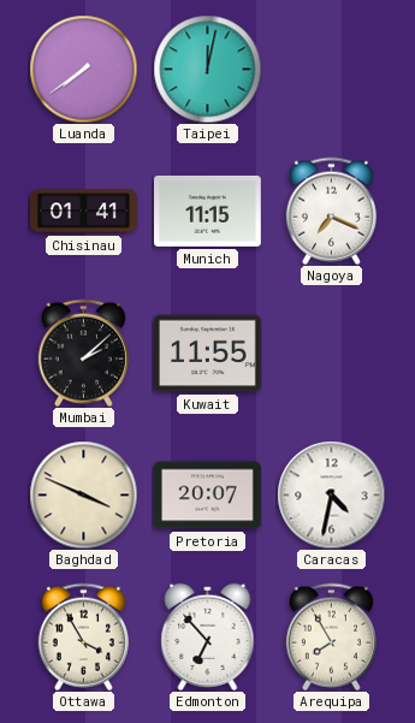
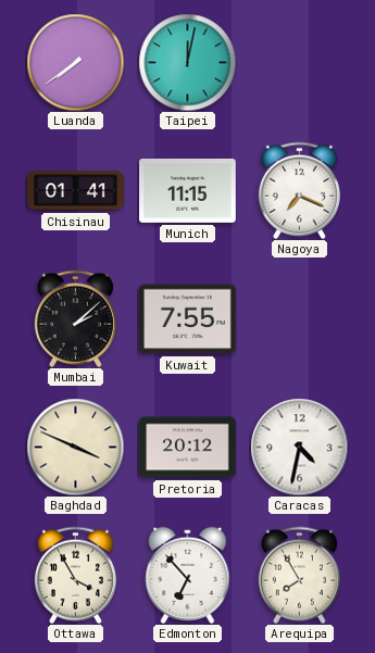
Kuwait: 11:55 -> 7:55
Pretoria: 20:07 -> 20:12
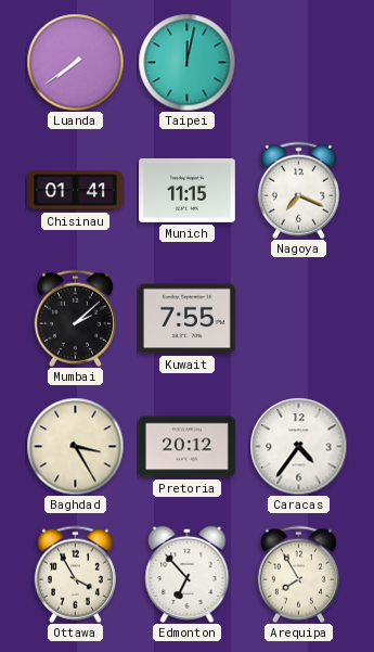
Baghdad: 3:49 -> 3:25
Caracas: 4:32 -> 4:36
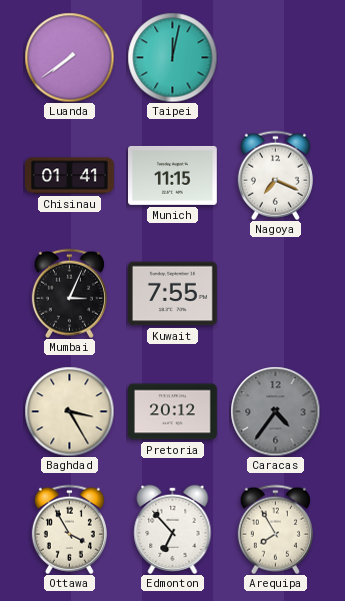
Mumbai: 2:08 -> 3:04
Caracas dial: white -> grey
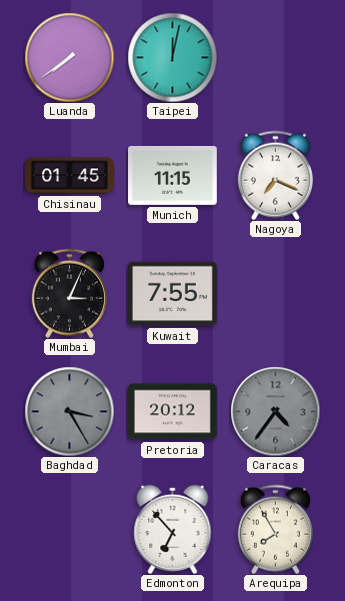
Chisinau: 01:41 -> 01:45
Baghdad dial: cream -> grey
Ottawa: 3:55 -> none
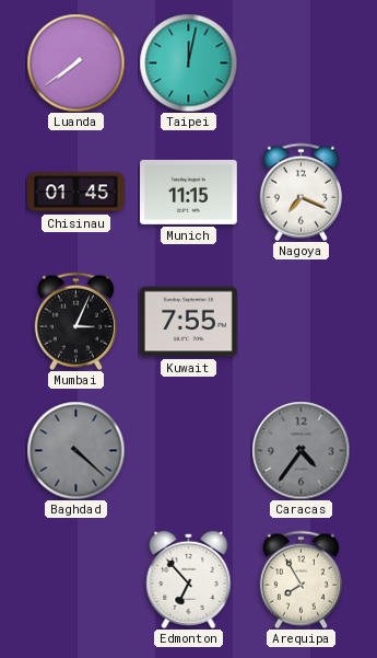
Baghdad: 3:25 -> 4:22
Pretoria: 20:12 -> none
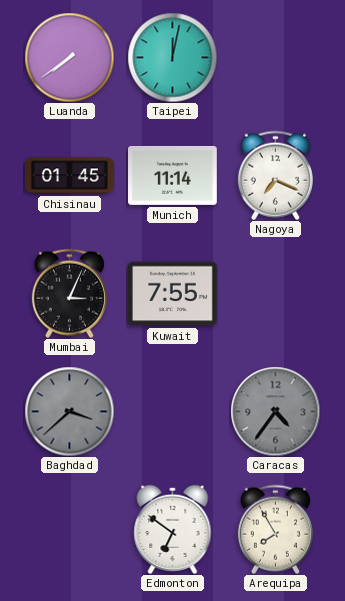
Munich: 11:15 -> 11:14
Baghdad: 4:22 -> 3:38
Edmonton: 6:53 -> 6:51
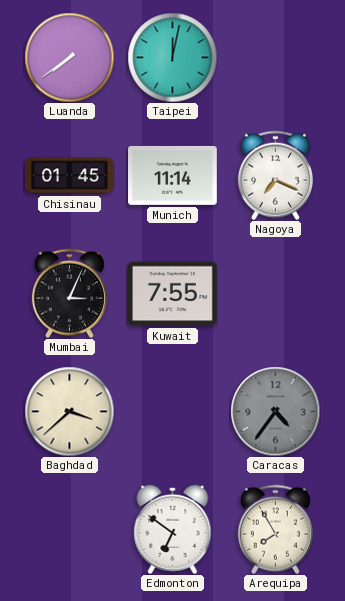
Baghdad dial: grey -> cream
